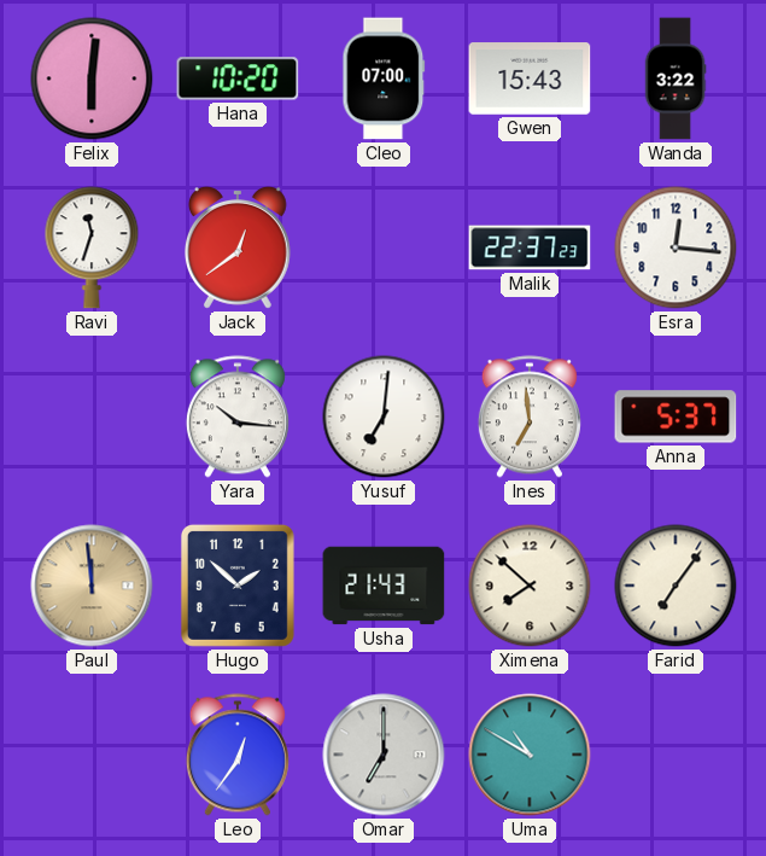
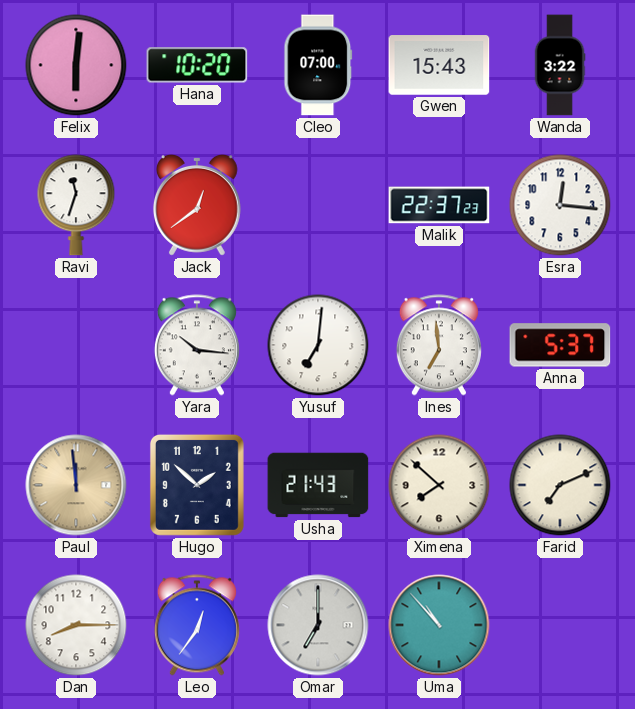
Farid: 7:06 -> 7:11
Dan: none -> 8:15
Uma: 10:50 -> 10:53
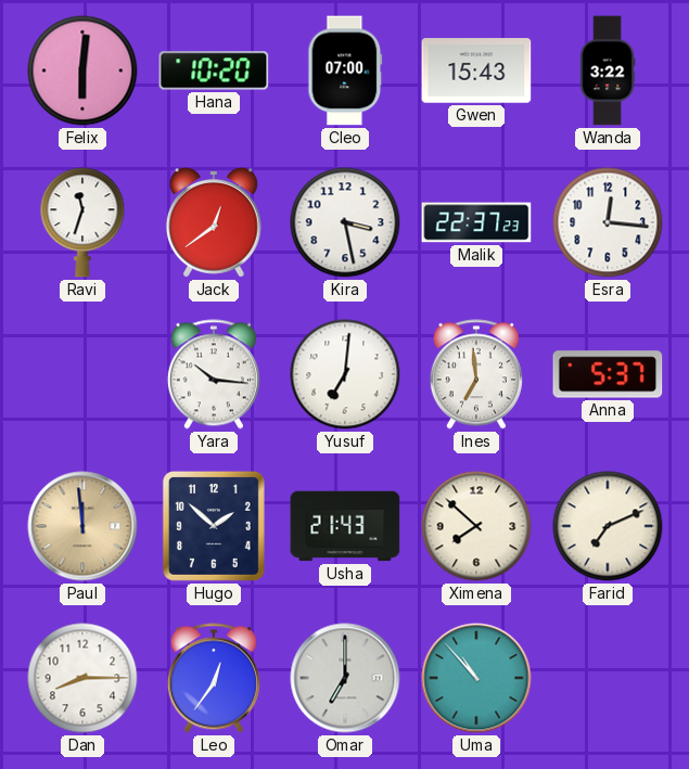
Kira: none -> 3:28
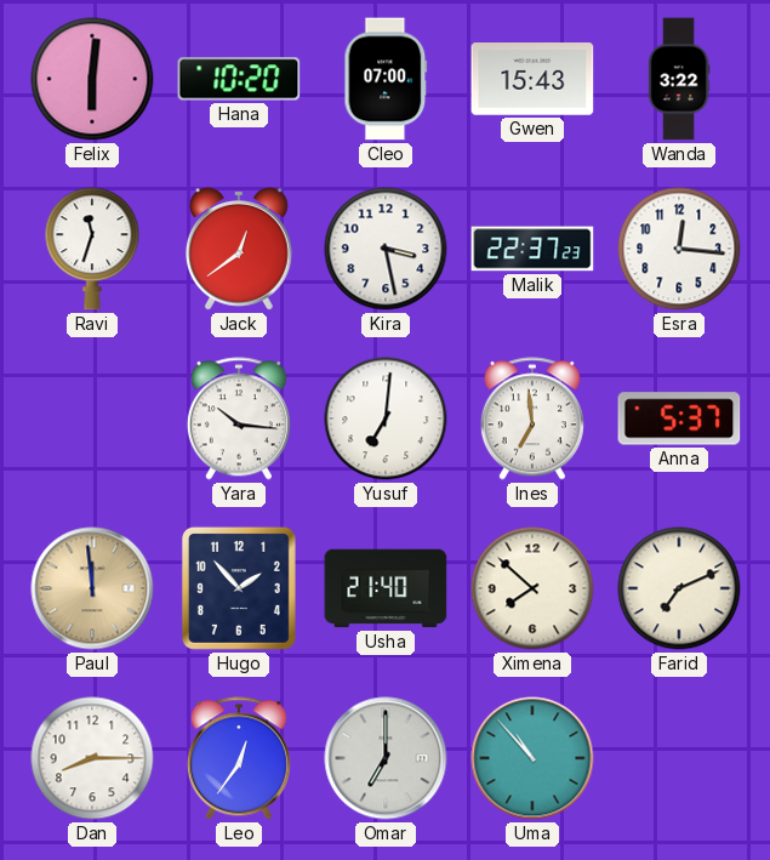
Hugo: 1:52 -> 1:53
Usha: 21:43 -> 21:40
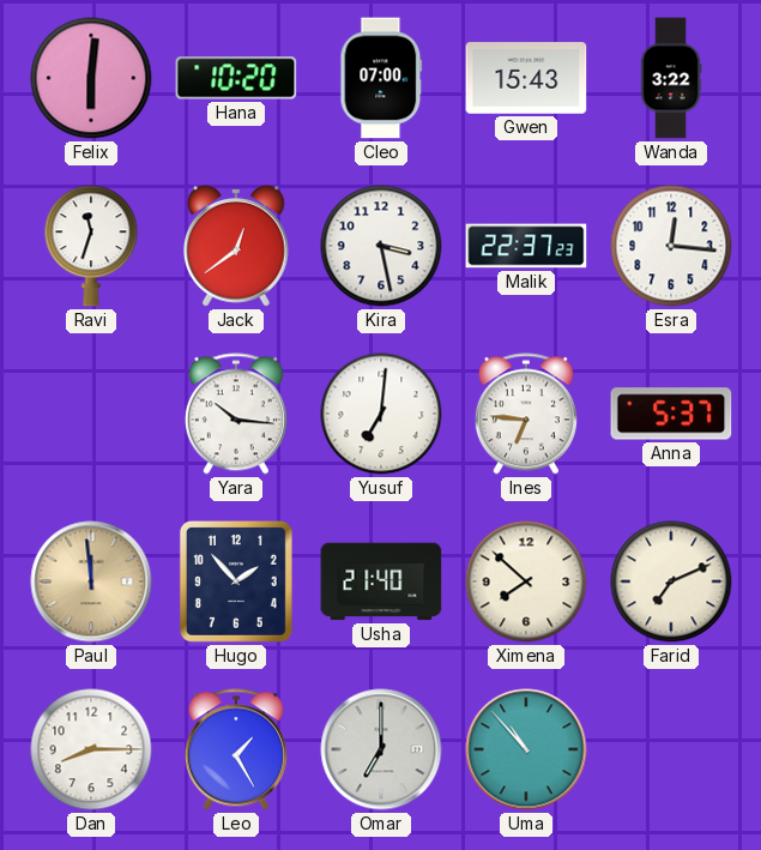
Ines: 6:59 -> 6:46
Leo: 12:36 -> 1:25
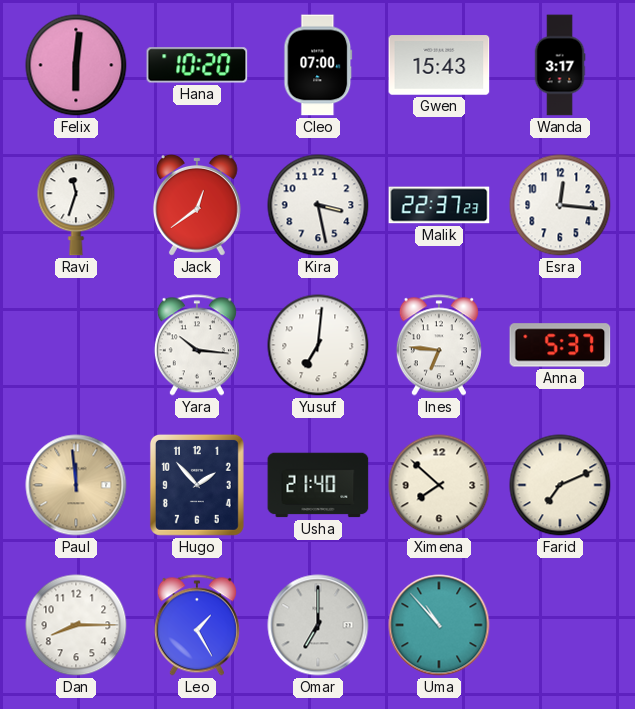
Wanda: 3:22 -> 3:17
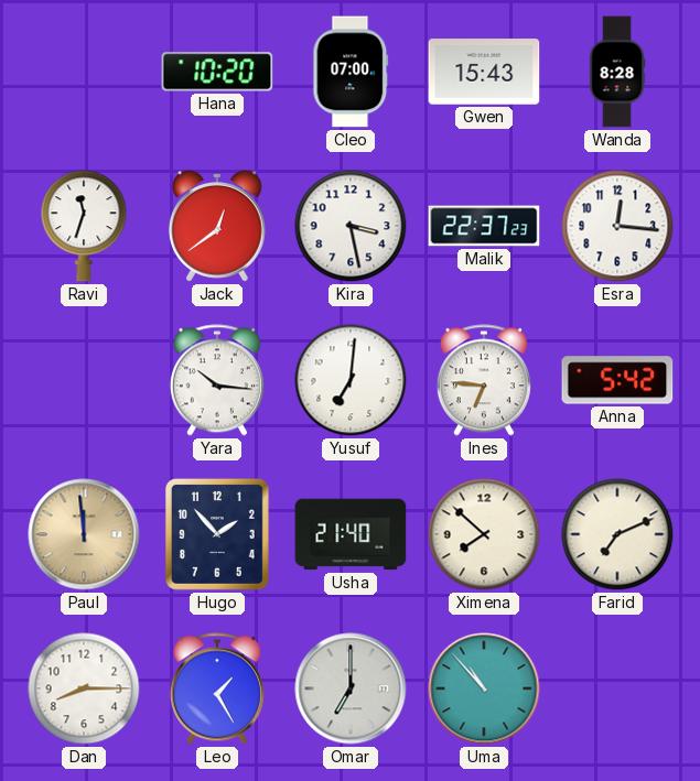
Felix: 6:01 -> none
Wanda: 3:17 -> 8:28
Anna: 5:37 -> 5:42
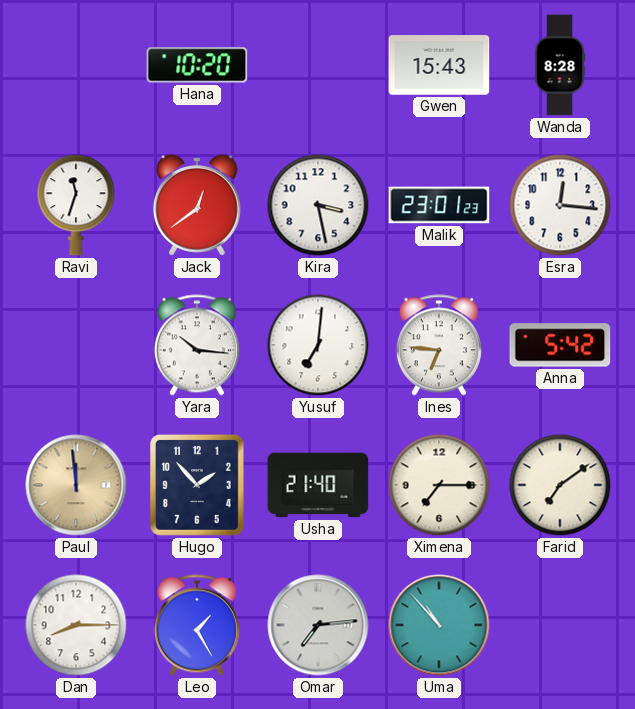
Cleo: 07:00 -> none
Malik: 22:37 -> 23:01
Ximena: 7:52 -> 7:15
Farid: 7:11 -> 7:09
Omar: 7:00 -> 7:14
